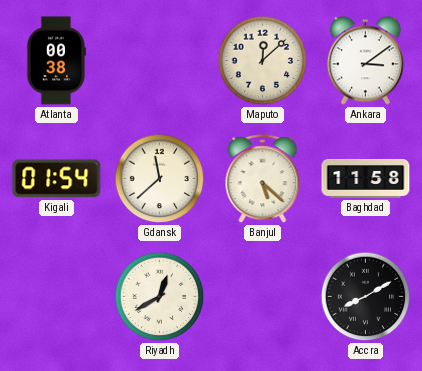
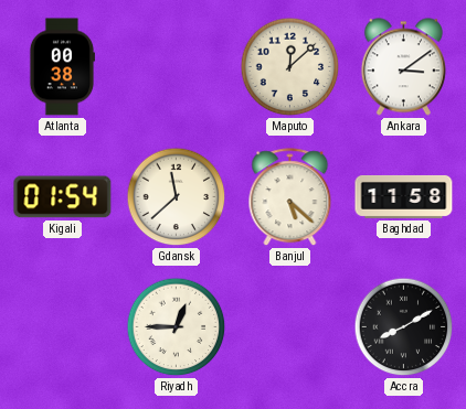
Riyadh: 12:40 -> 12:45
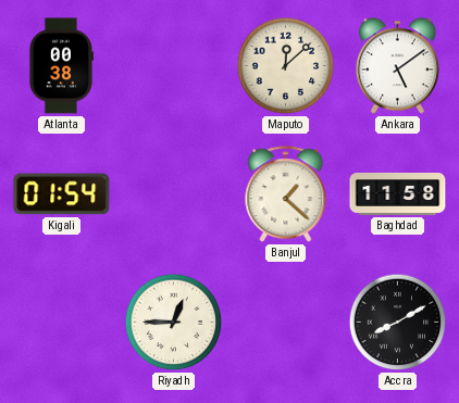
Ankara: 3:09 -> 5:09
Gdansk: 11:38 -> none
Banjul: 5:22 -> 1:22
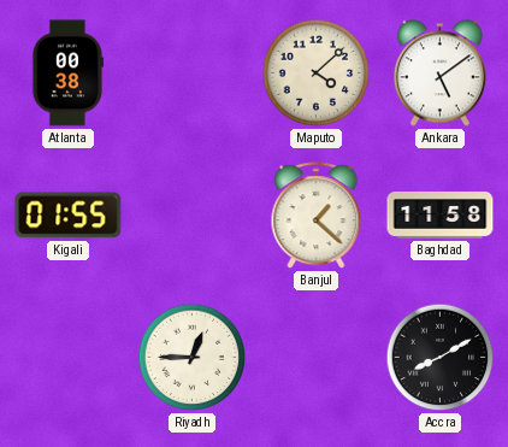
Maputo: 12:08 -> 4:08
Kigali: 01:54 -> 01:55
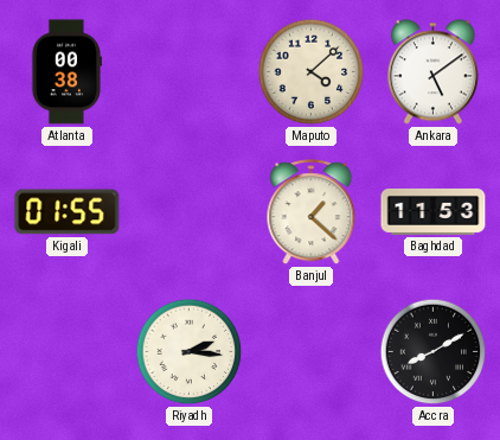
Baghdad: 11:58 -> 11:53
Riyadh: 12:45 -> 2:16
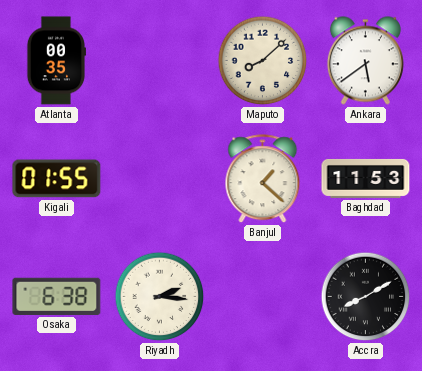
Atlanta: 00:38 -> 00:35
Maputo: 4:08 -> 8:08
Ankara: 5:09 -> 5:39
Osaka: none -> 6:38
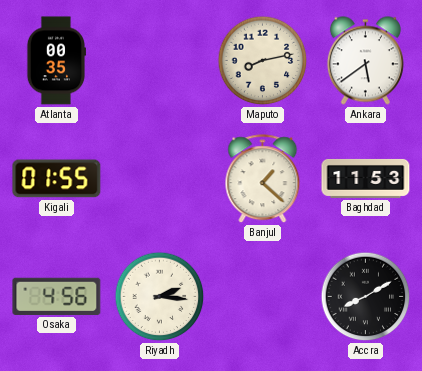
Maputo: 8:08 -> 8:13
Osaka: 6:38 -> 4:56
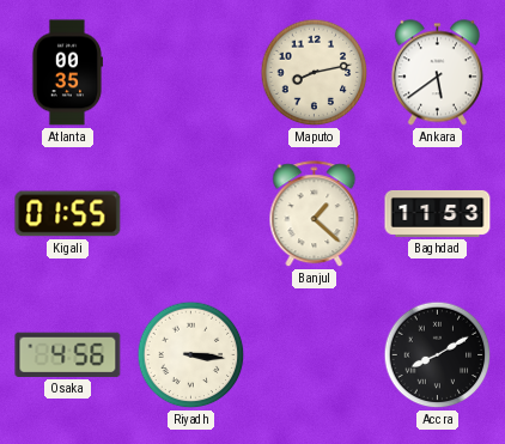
Riyadh: 2:16 -> 3:16
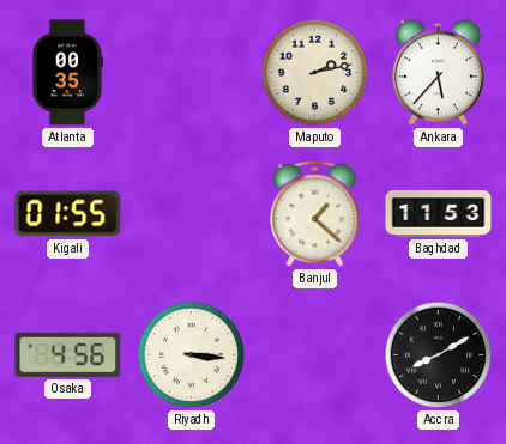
Maputo: 8:13 -> 2:13
Ankara: 5:39 -> 5:37
